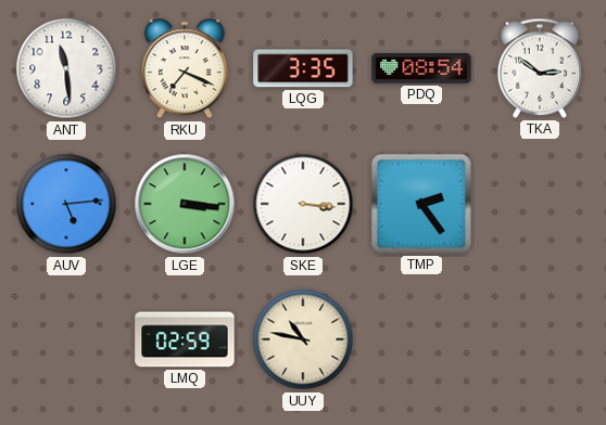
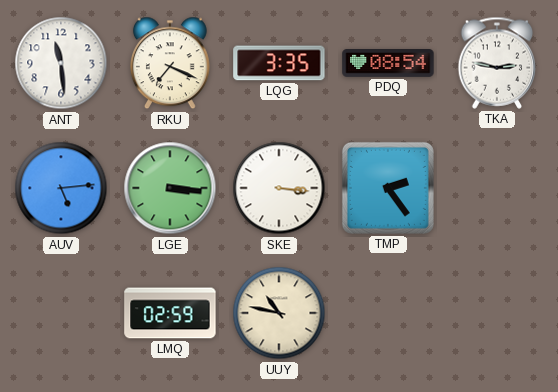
TKA: 2:51 -> 2:47
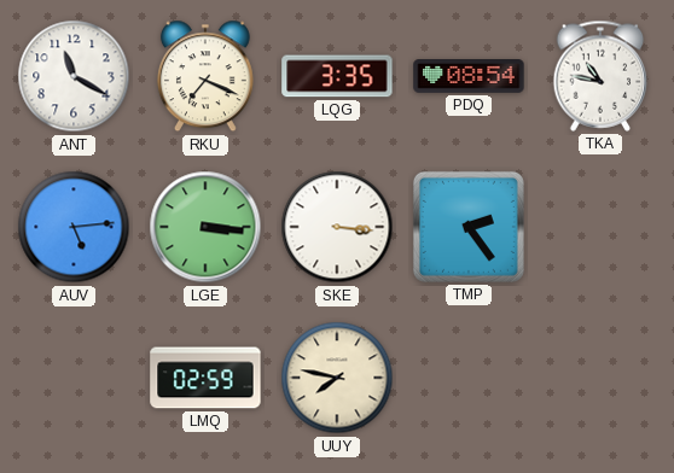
ANT: 11:29 -> 11:20
TKA: 2:47 -> 10:47
UUY: 10:47 -> 7:47
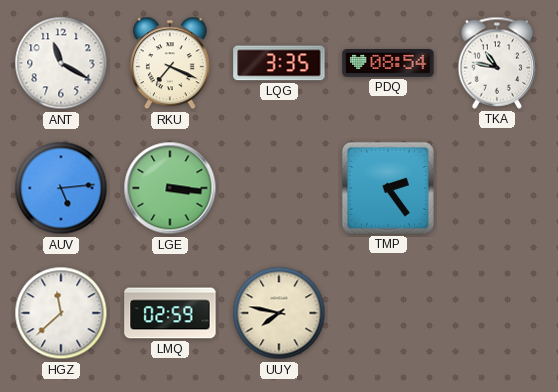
SKE: 3:16 -> none
HGZ: none -> 11:38
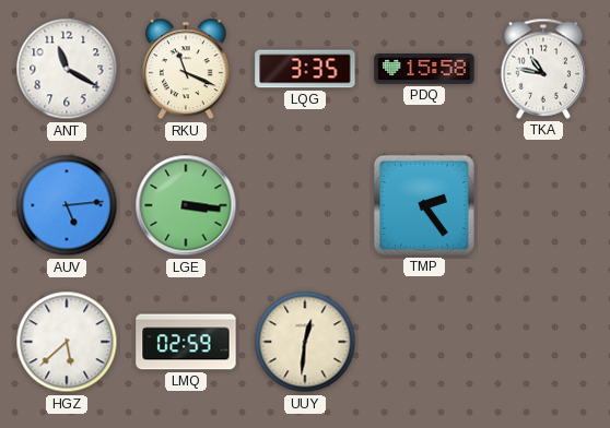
RKU: 7:19 -> 11:19
PDQ: 08:54 -> 15:58
HGZ: 11:38 -> 5:38
UUY: 7:47 -> 12:31
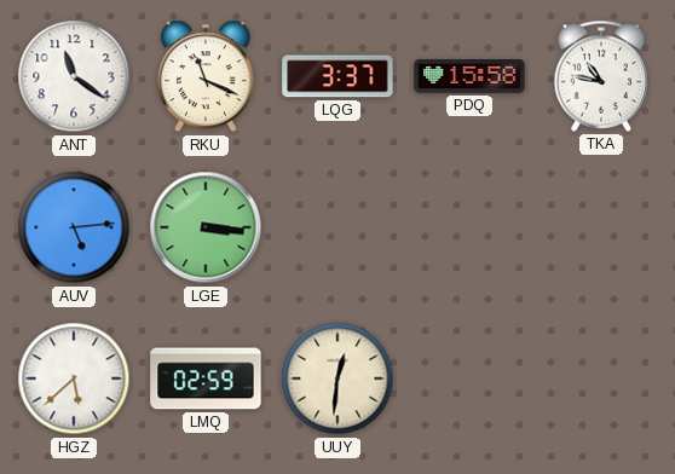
ANT: 11:20 -> 11:21
LQG: 3:35 -> 3:37
TMP: 2:24 -> none
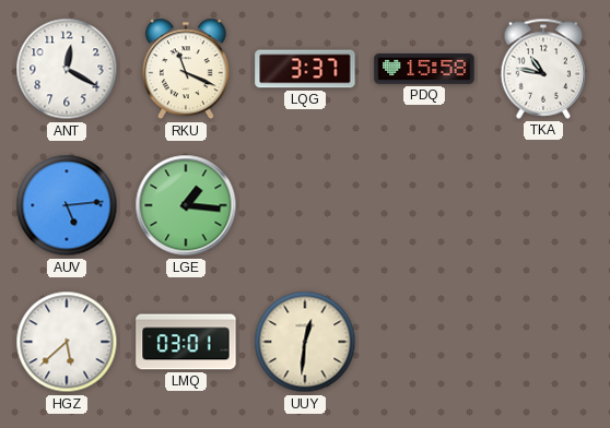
ANT: 11:21 -> 12:20
LGE: 3:16 -> 1:16
LMQ: 02:59 -> 03:01
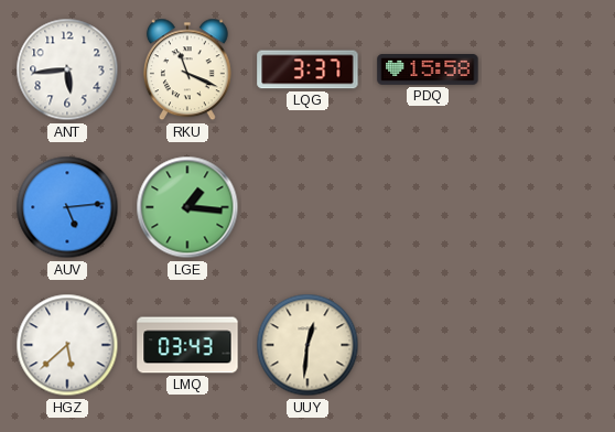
ANT: 12:20 -> 5:44
TKA: 10:47 -> none
LMQ: 03:01 -> 03:43
